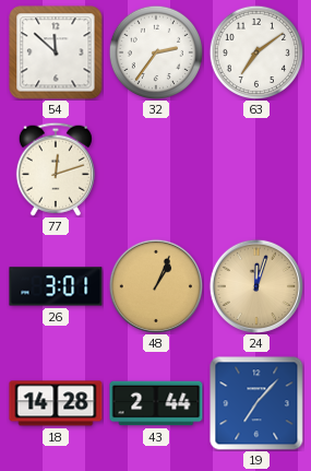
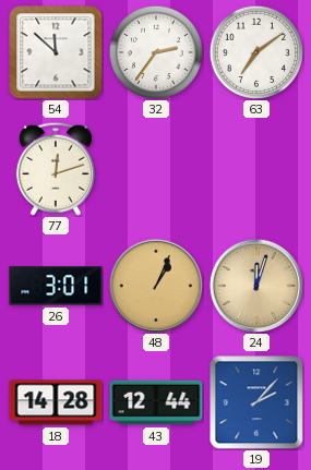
43: 2:44 -> 12:44
19: 7:07 -> 2:07
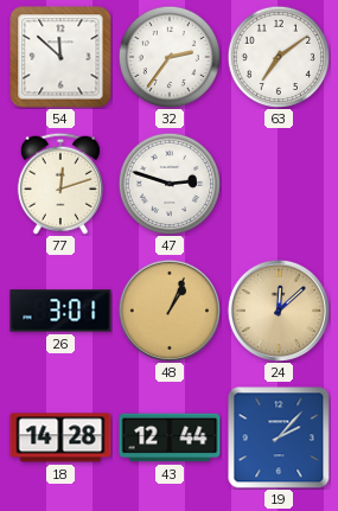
47: none -> 2:48
24: 12:03 -> 12:08
